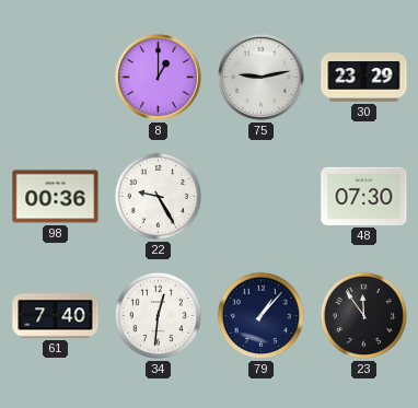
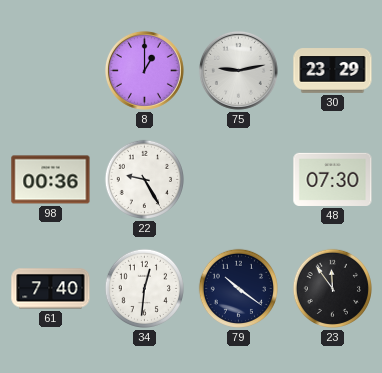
79: 1:07 -> 10:21
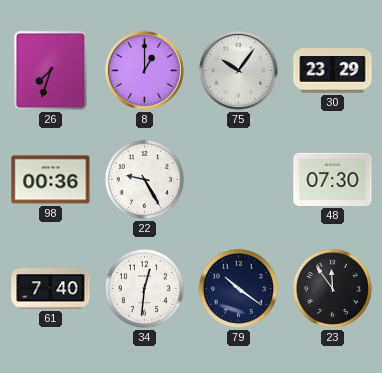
26: none -> 7:33
75: 9:13 -> 10:06
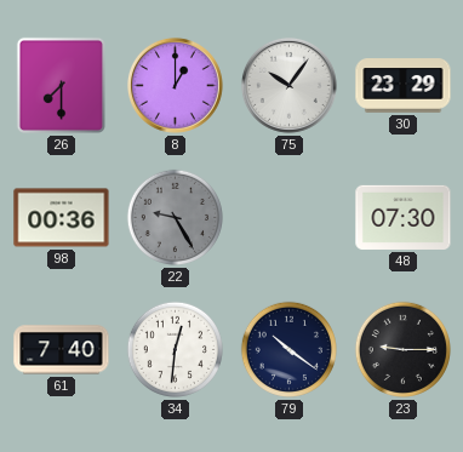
26: 7:33 -> 7:30
22 dial: white -> grey
23: 11:54 -> 9:15
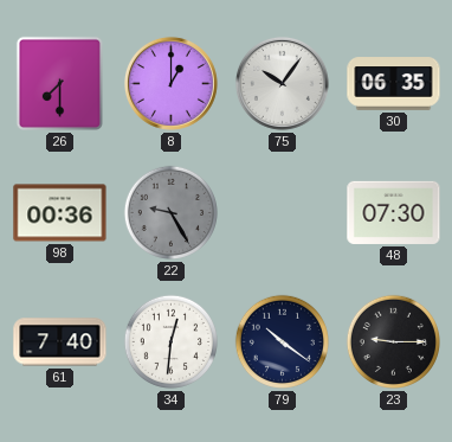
30: 23:29 -> 06:35
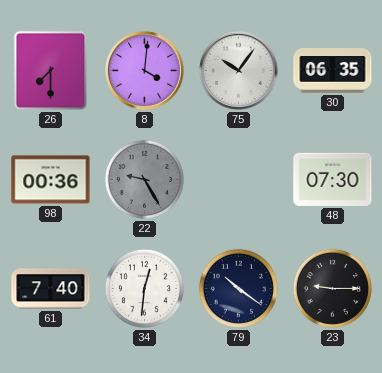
8: 1:00 -> 4:01
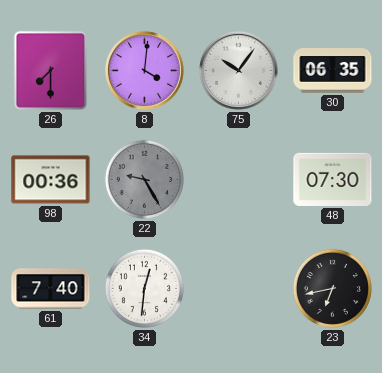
79: 10:21 -> none
23: 9:15 -> 6:43
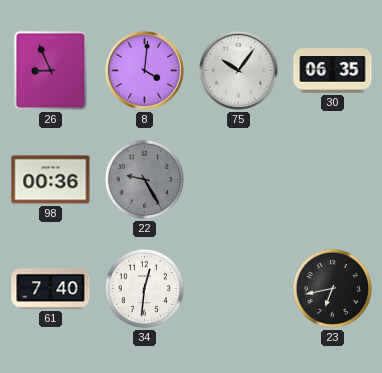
26: 7:30 -> 8:56
48: 07:30 -> none
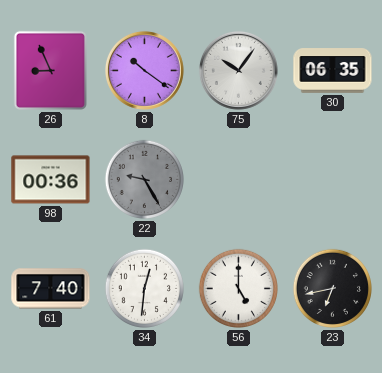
8: 4:01 -> 10:21
56: none -> 5:00
